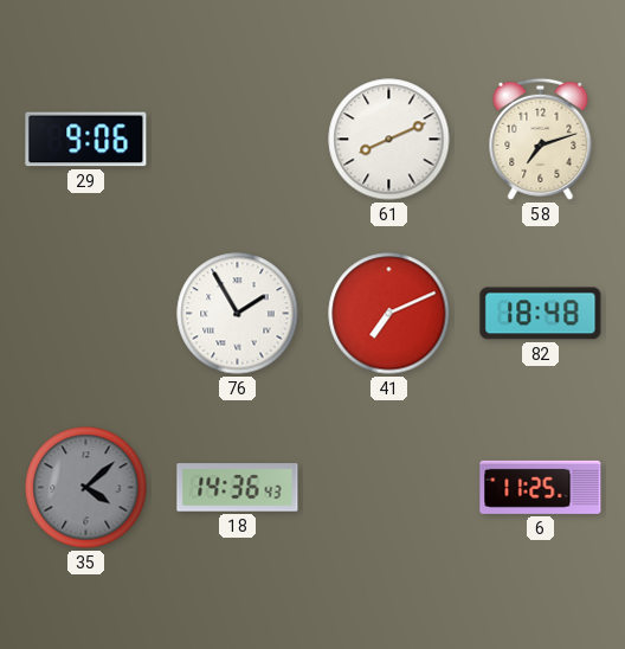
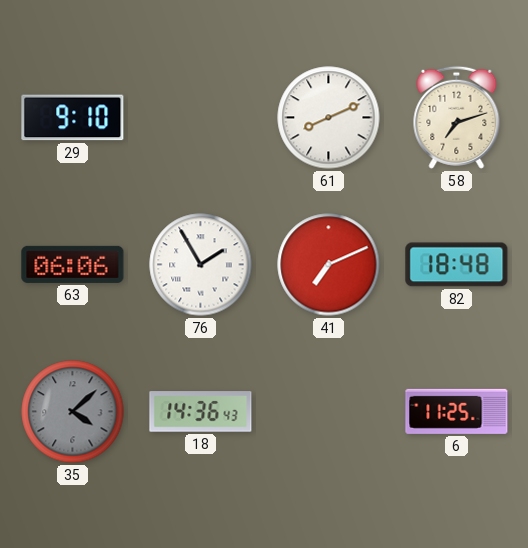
29: 9:06 -> 9:10
63: none -> 06:06
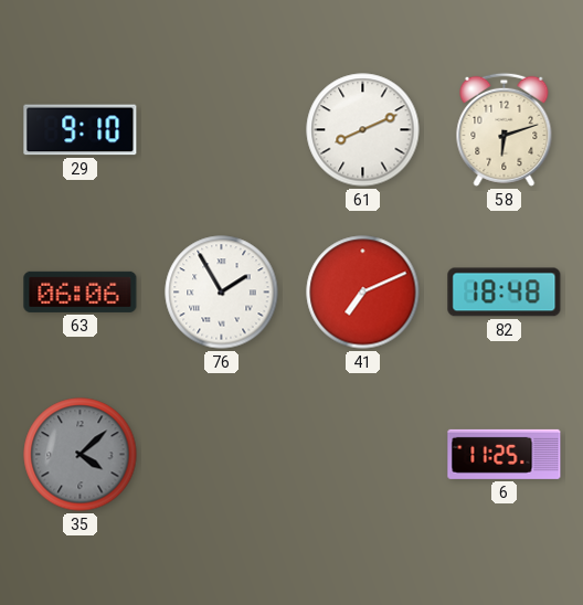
58: 7:12 -> 6:12
18: 14:36 -> none
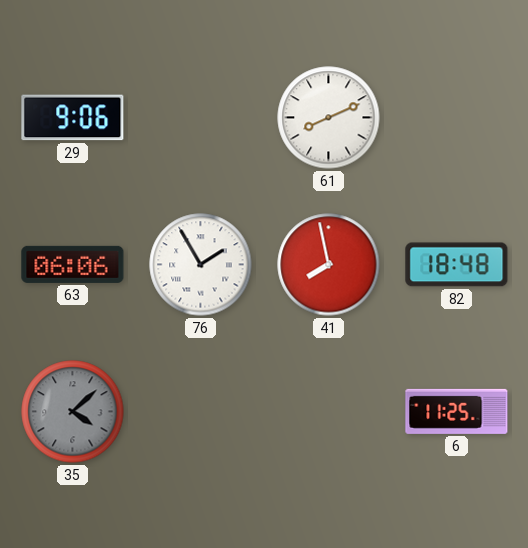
29: 9:10 -> 9:06
58: 6:12 -> none
41: 7:11 -> 7:58
